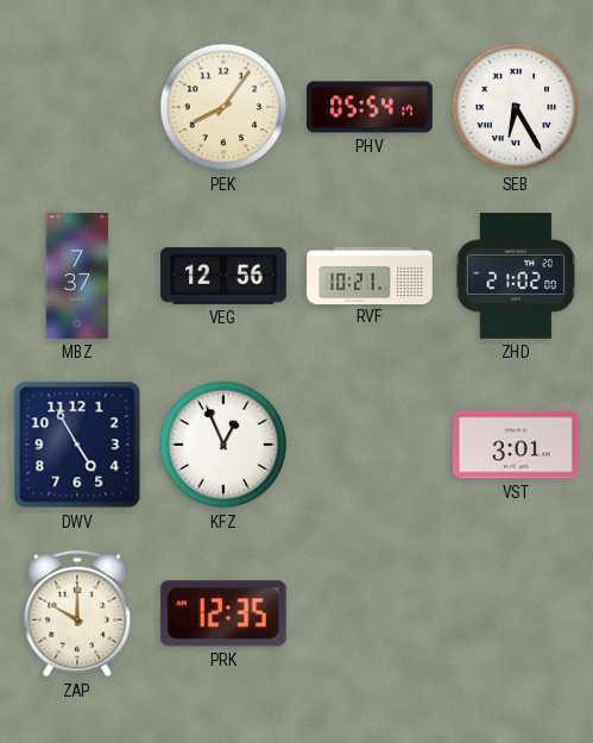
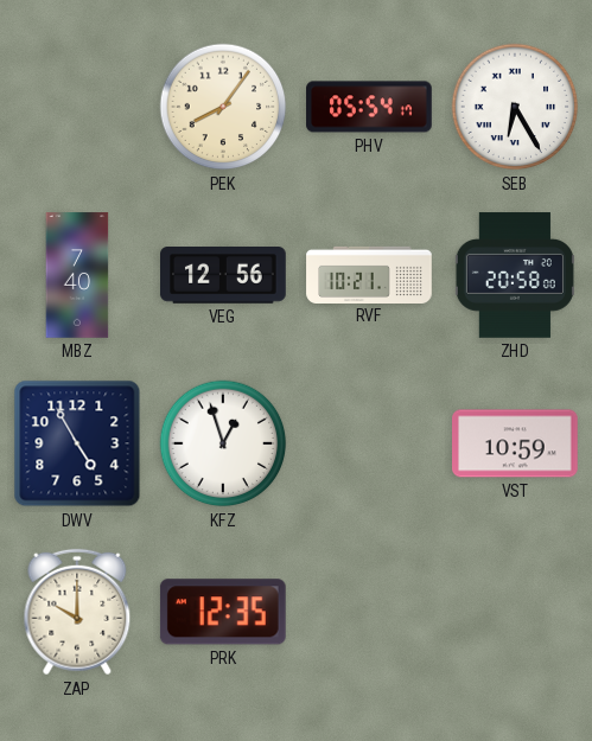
MBZ: 7:37 -> 7:40
ZHD: 21:02 -> 20:58
KFZ: 12:56 -> 12:57
VST: 3:01 -> 10:59
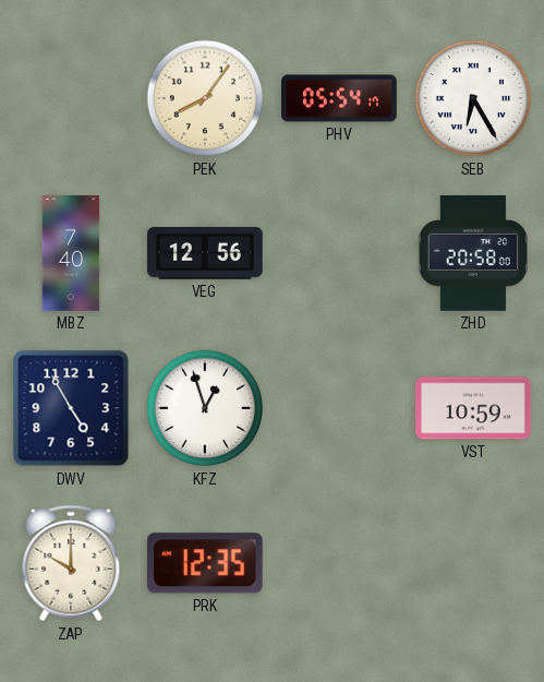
RVF: 10:21 -> none
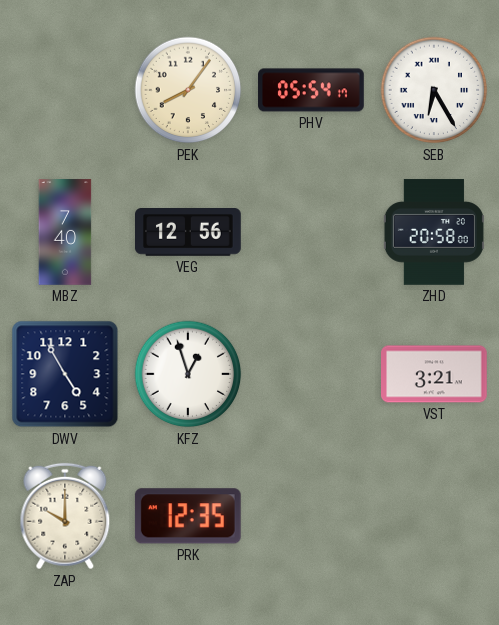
VST: 10:59 -> 3:21
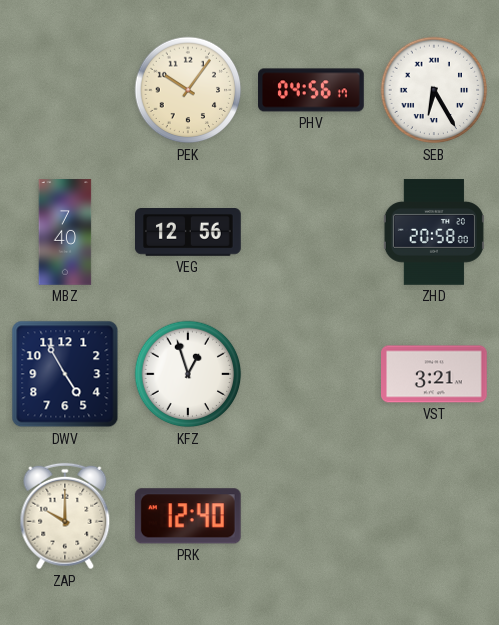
PEK: 8:06 -> 10:06
PHV: 05:54 -> 04:56
PRK: 12:35 -> 12:40
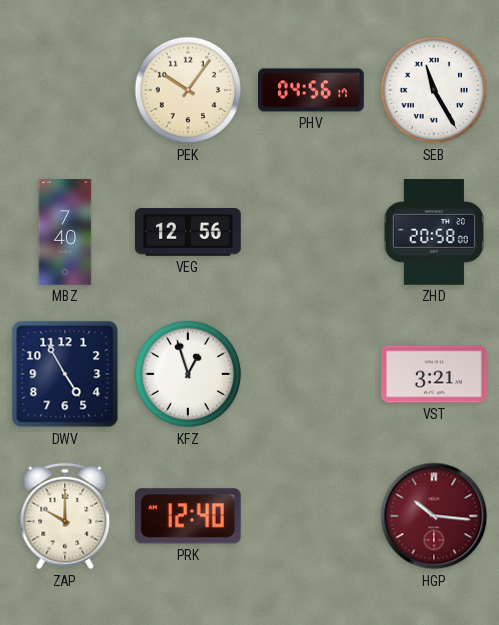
SEB: 6:25 -> 11:25
HGP: none -> 10:16
